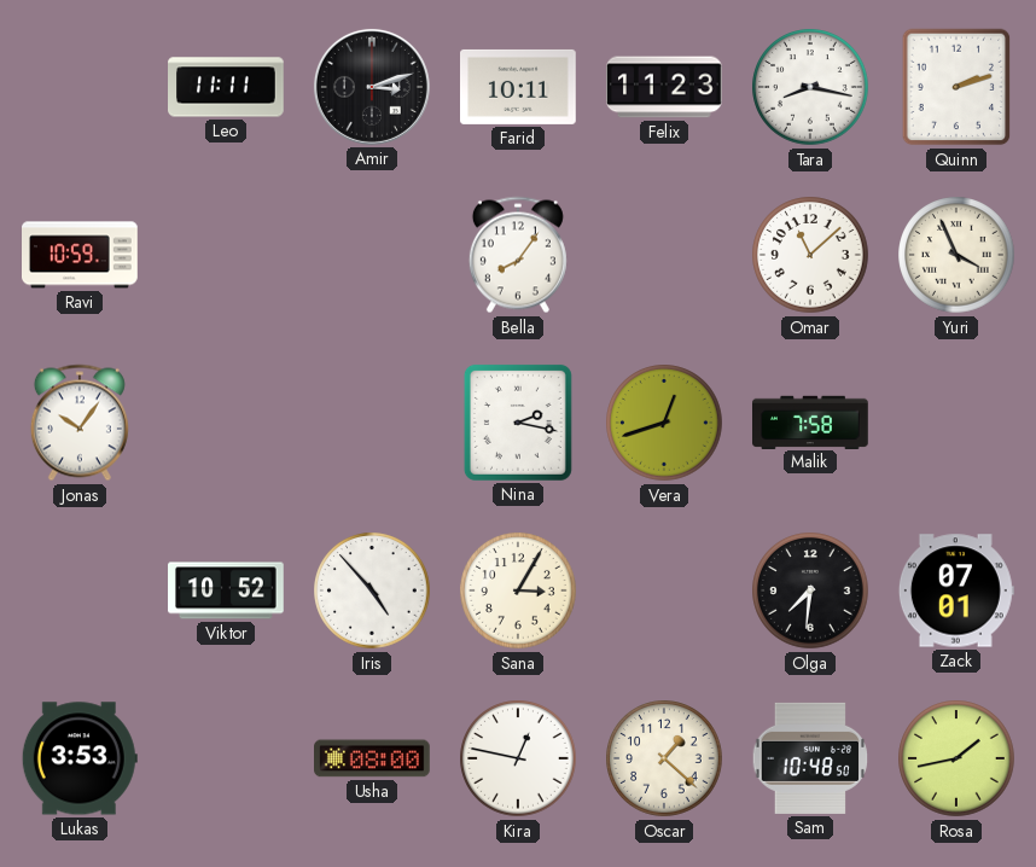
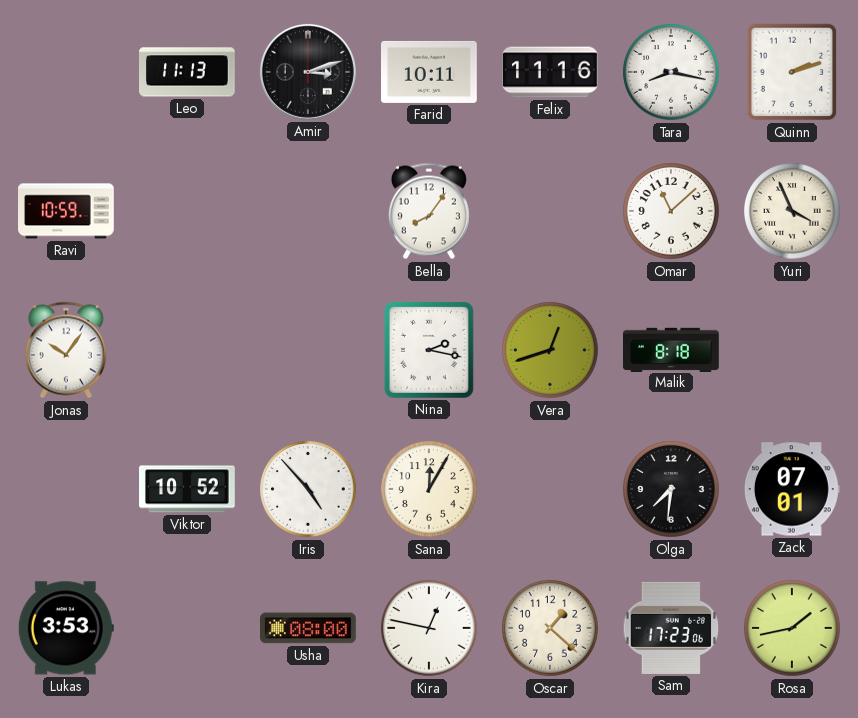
Leo: 11:11 -> 11:13
Felix: 11:23 -> 11:16
Malik: 7:58 -> 8:18
Sana: 3:05 -> 12:05
Sam: 10:48 -> 17:23
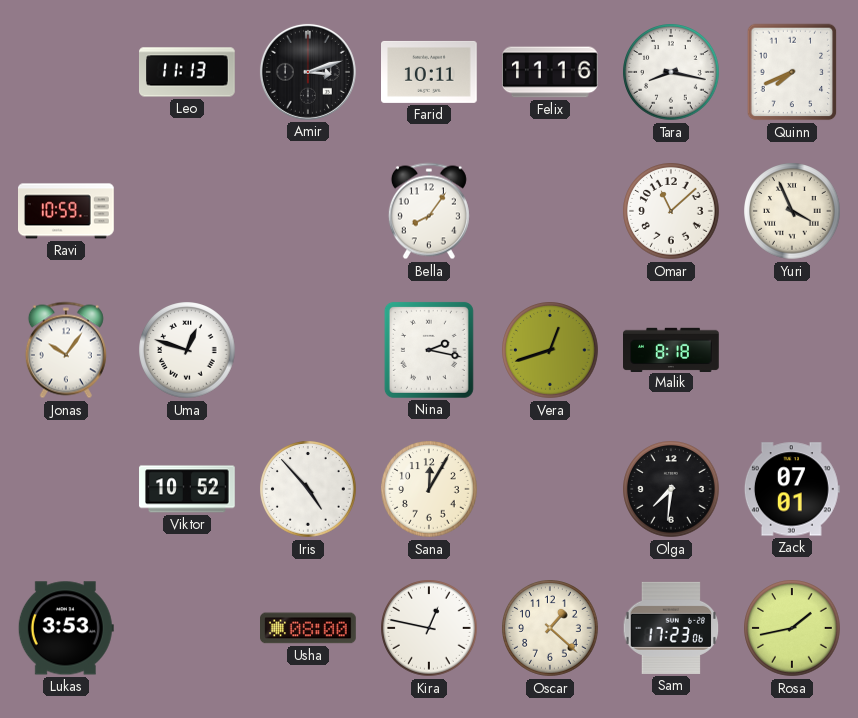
Quinn: 2:12 -> 7:41
Uma: none -> 12:48
